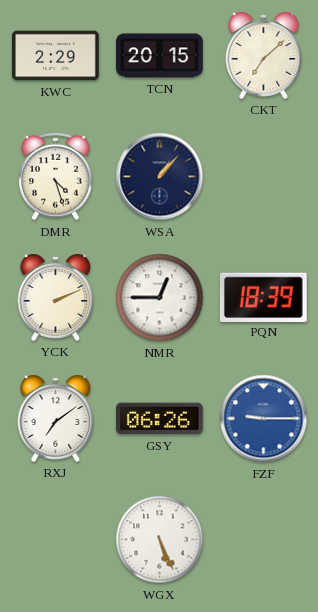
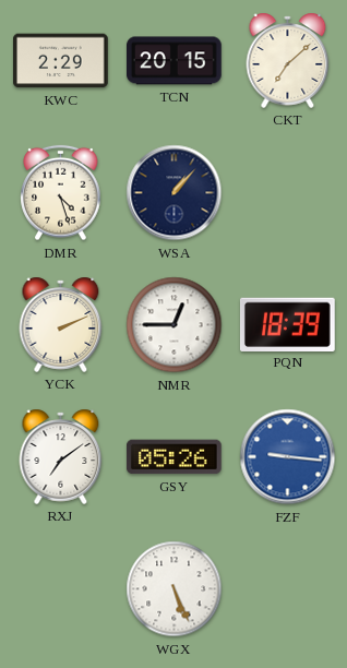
GSY: 06:26 -> 05:26
FZF: 9:15 -> 9:16
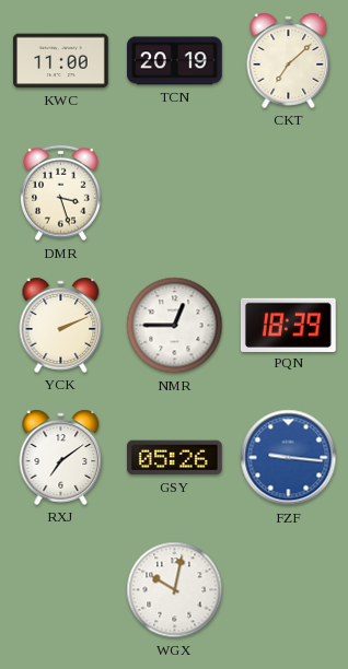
KWC: 2:29 -> 11:00
TCN: 20:15 -> 20:19
DMR: 4:27 -> 3:27
WSA: 1:07 -> none
WGX: 5:26 -> 10:02
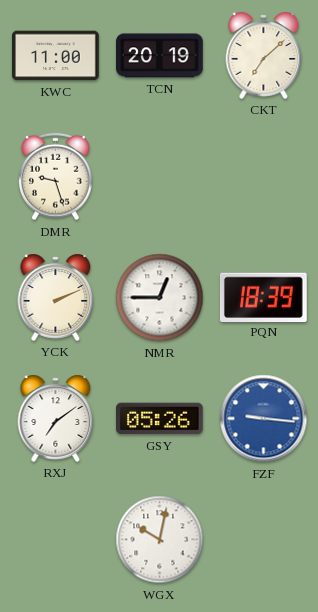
DMR: 3:27 -> 9:27
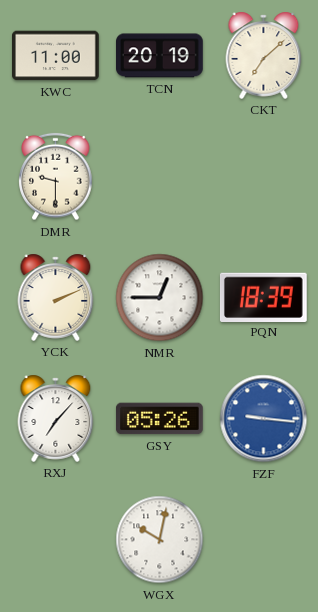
DMR: 9:27 -> 9:30
RXJ: 7:09 -> 7:07
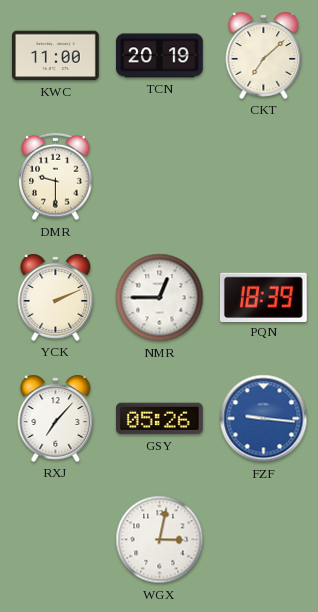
WGX: 10:02 -> 3:02
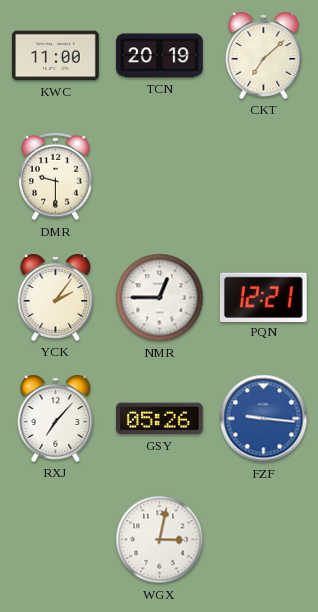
YCK: 2:11 -> 2:06
PQN: 18:39 -> 12:21
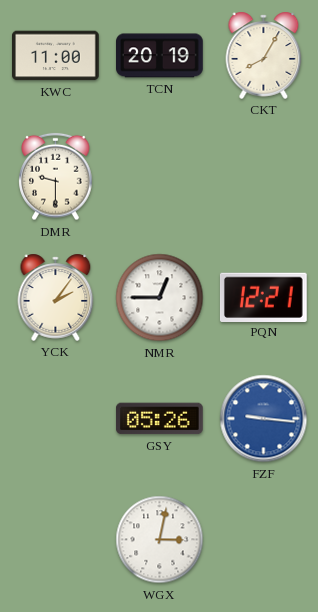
CKT: 7:08 -> 8:05
RXJ: 7:07 -> none
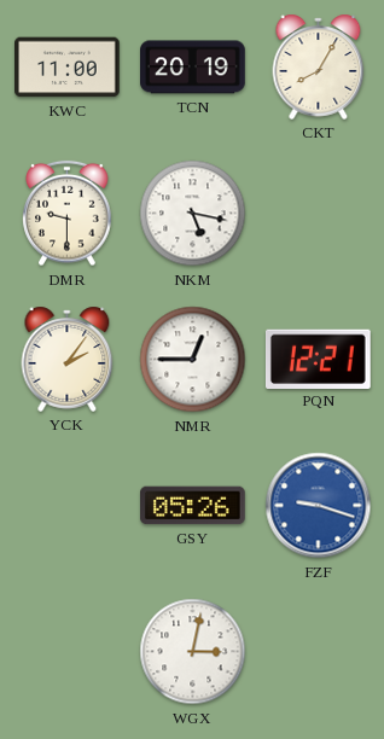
NKM: none -> 5:17
FZF: 9:16 -> 9:18
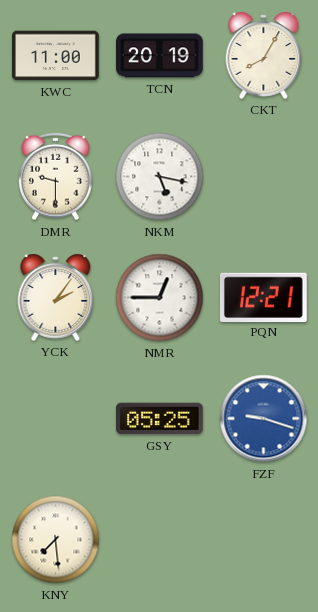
GSY: 05:26 -> 05:25
KNY: none -> 7:29
WGX: 3:02 -> none
